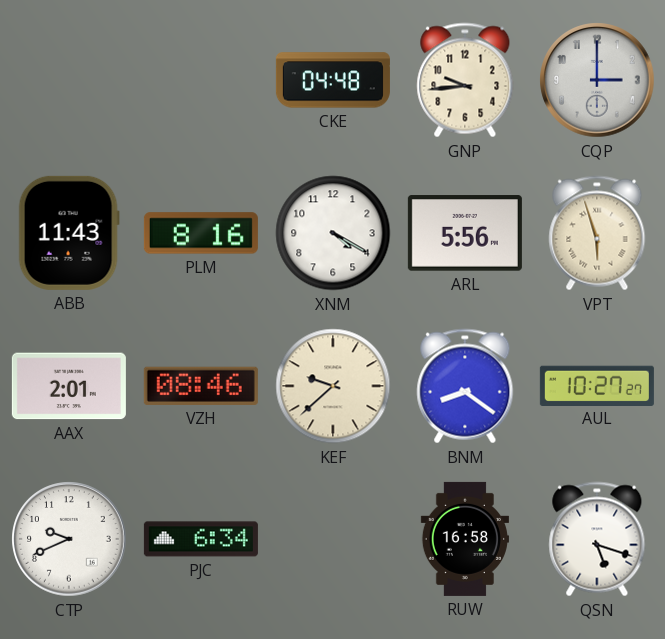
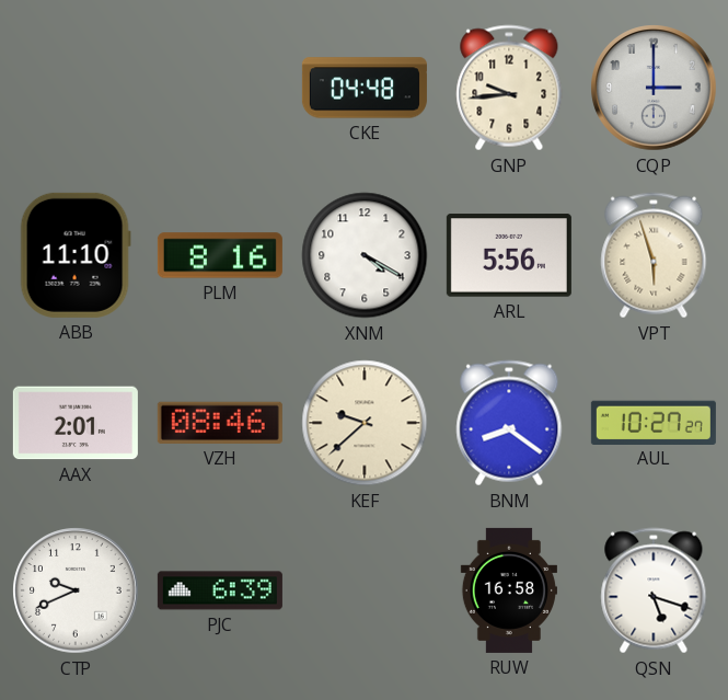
ABB: 11:43 -> 11:10
PJC: 6:34 -> 6:39
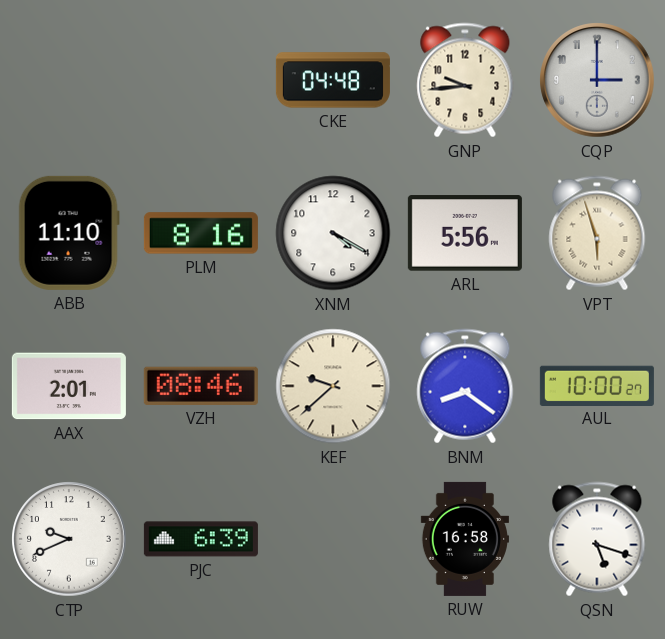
AUL: 10:27 -> 10:00
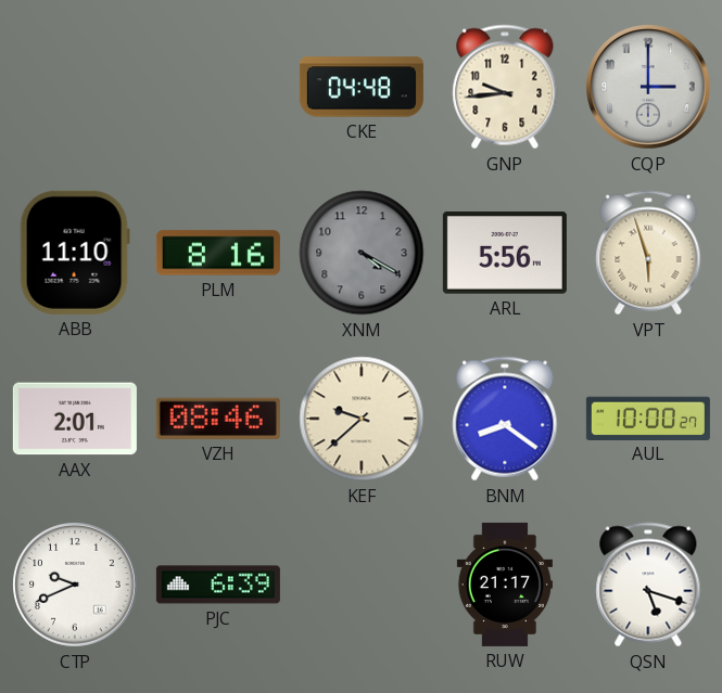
XNM dial: white -> grey
RUW: 16:58 -> 21:17
